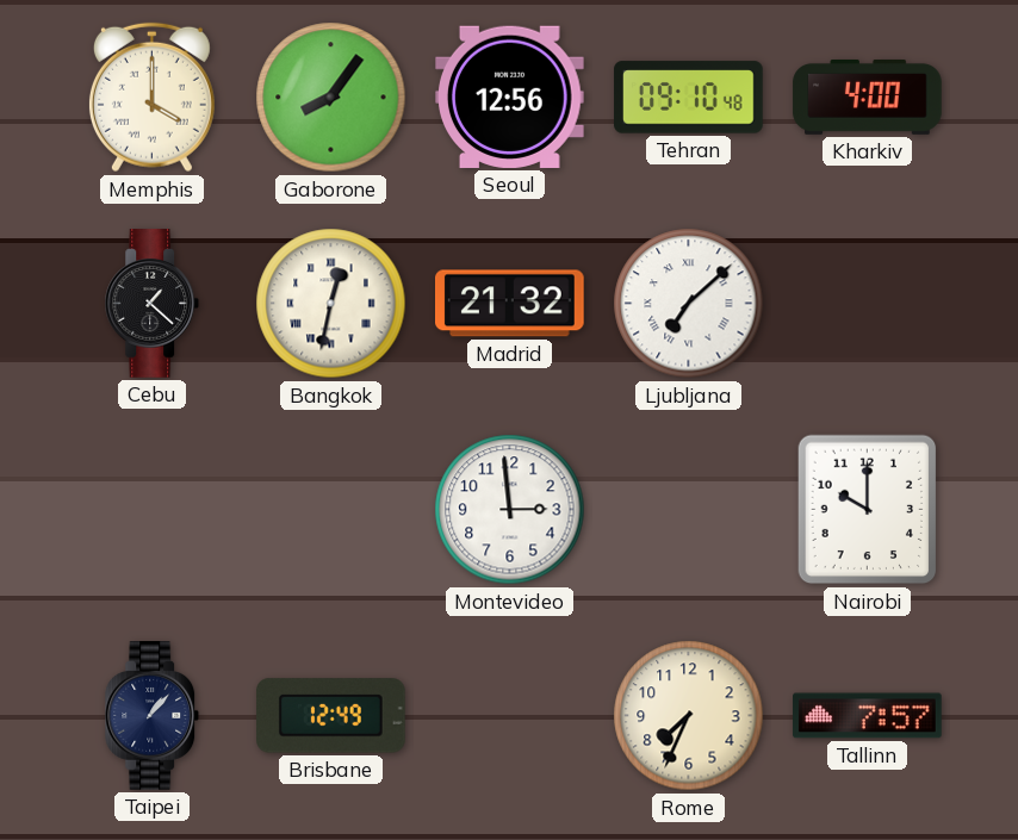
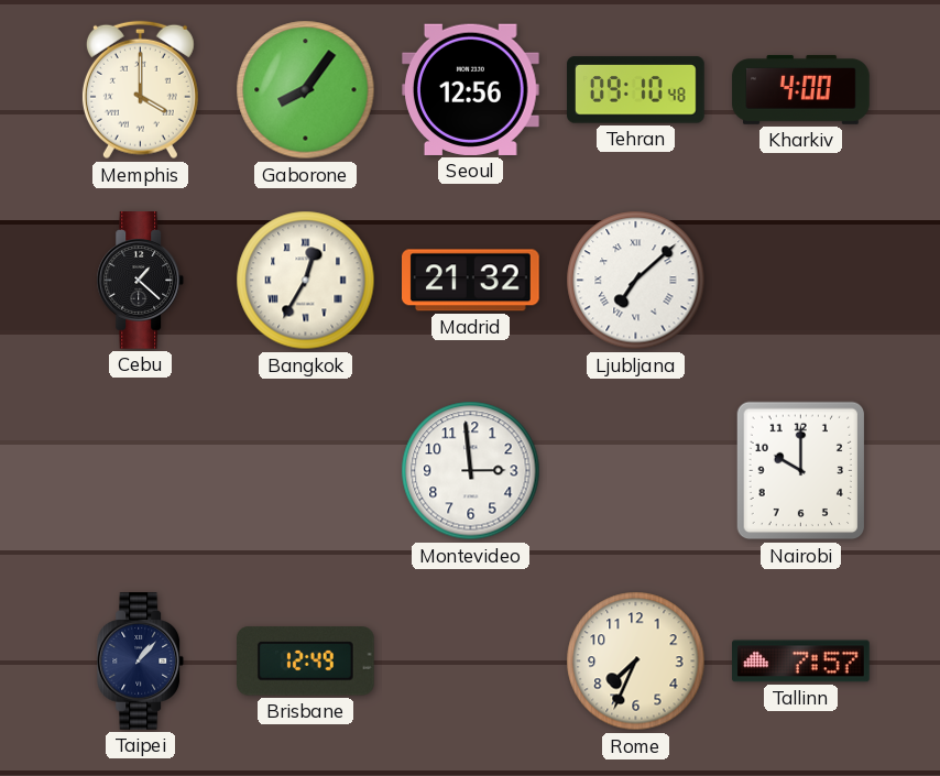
Bangkok: 12:32 -> 12:35
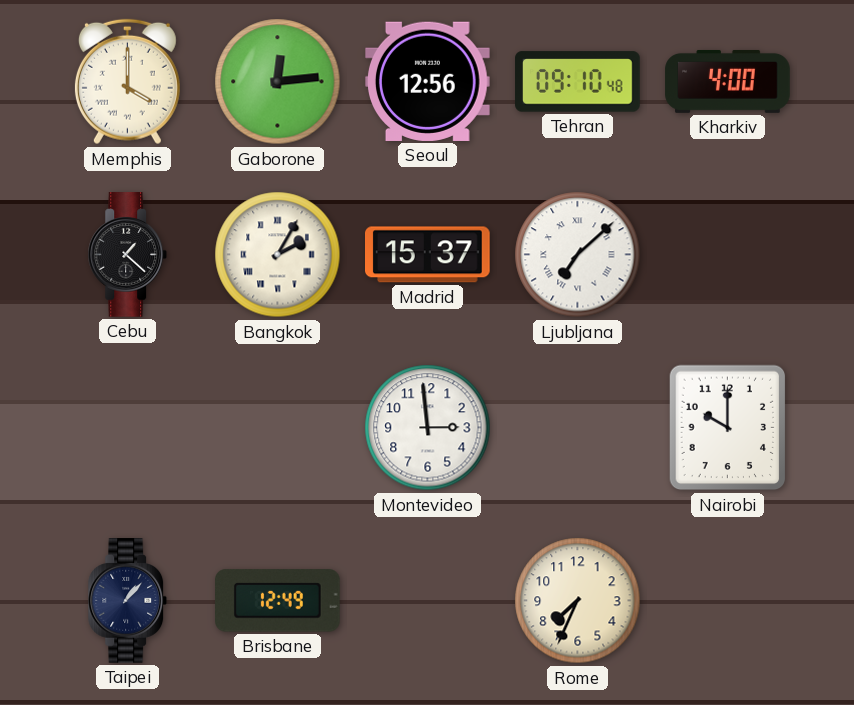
Gaborone: 8:06 -> 12:14
Bangkok: 12:35 -> 2:05
Madrid: 21:32 -> 15:37
Tallinn: 7:57 -> none
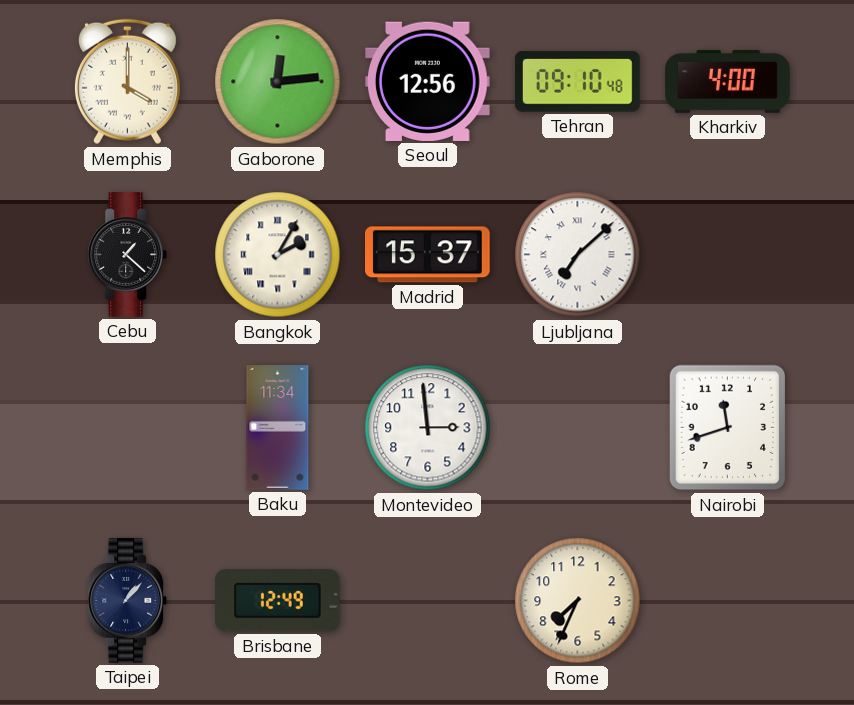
Baku: none -> 11:34
Nairobi: 10:00 -> 11:42
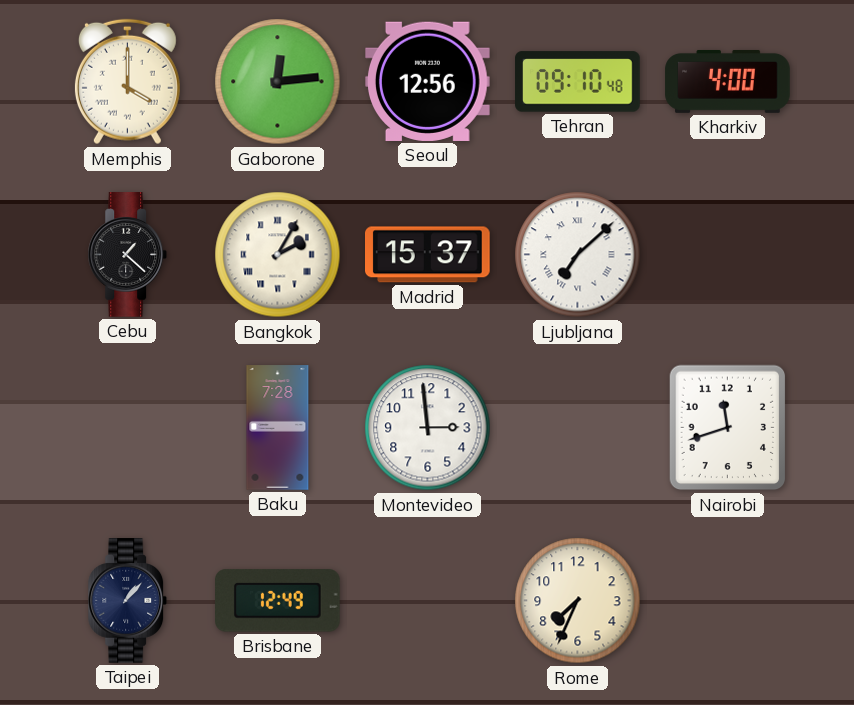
Baku: 11:34 -> 7:28
